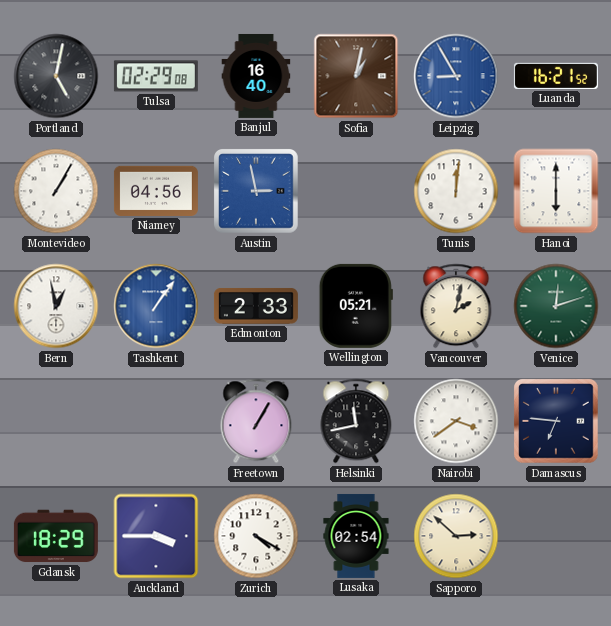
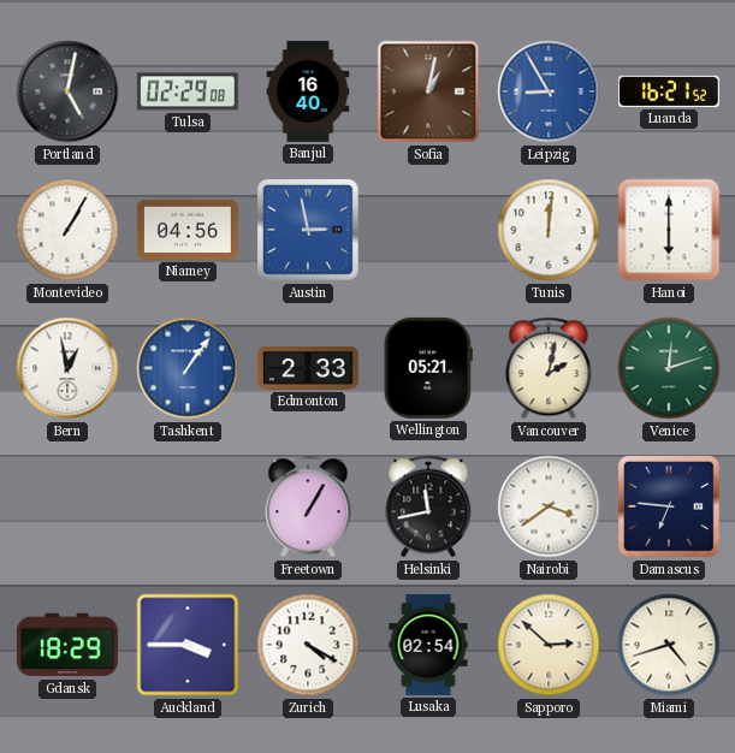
Miami: none -> 4:42
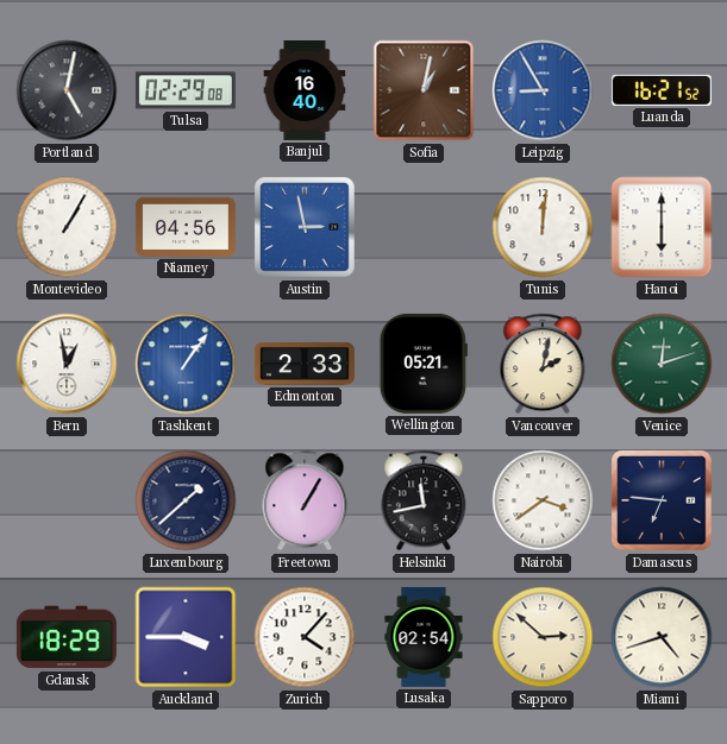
Luxembourg: none -> 1:38
Zurich: 4:20 -> 4:07
